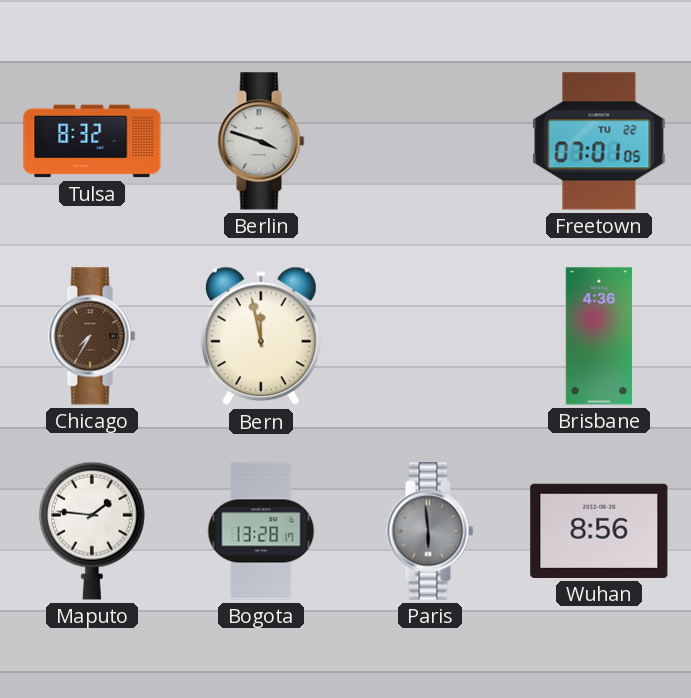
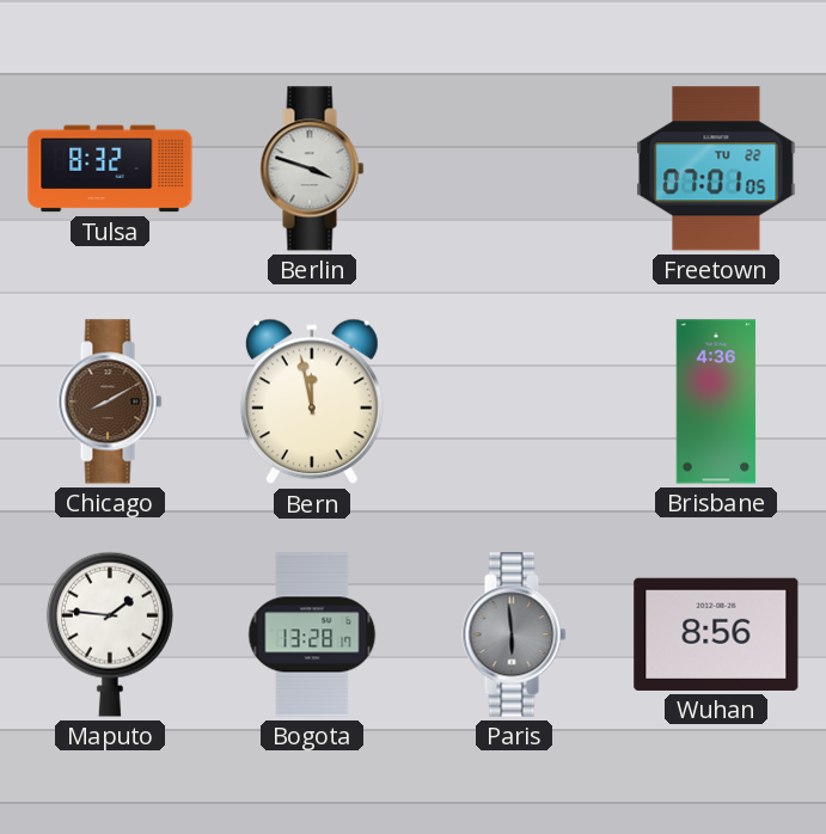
Chicago: 7:35 -> 8:10
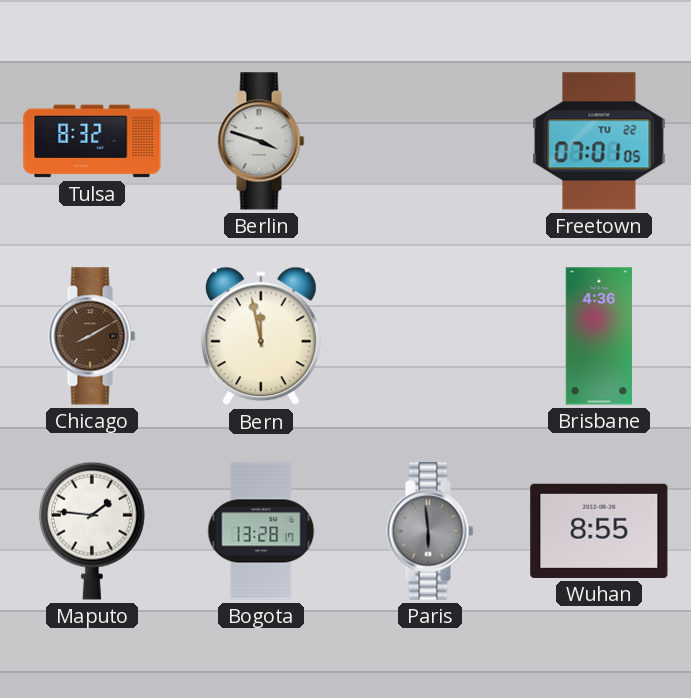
Wuhan: 8:56 -> 8:55
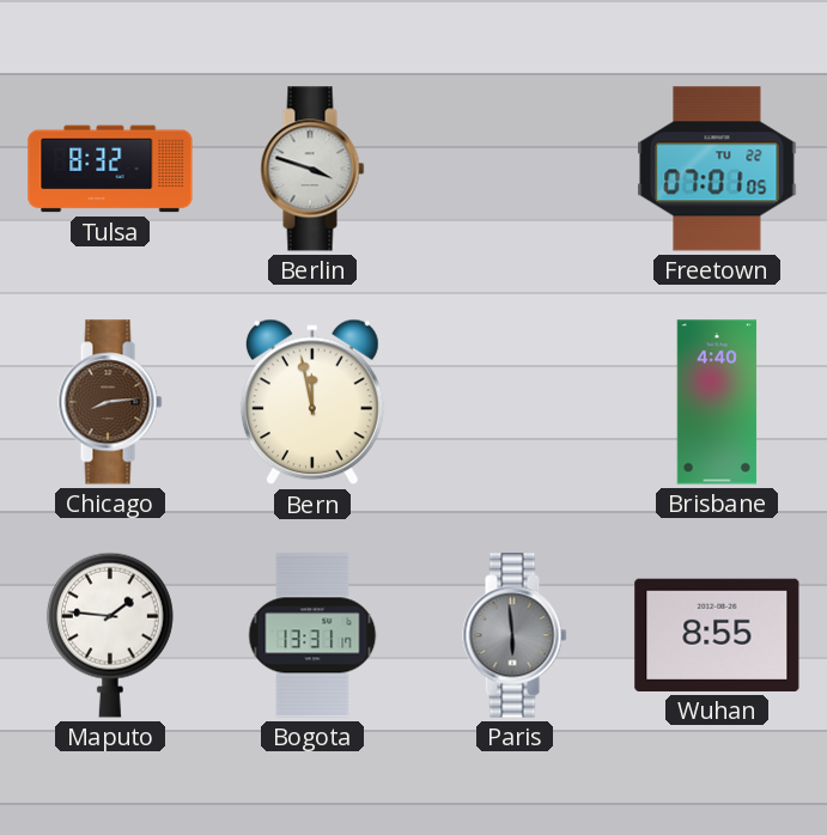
Chicago: 8:10 -> 8:14
Brisbane: 4:36 -> 4:40
Bogota: 13:28 -> 13:31
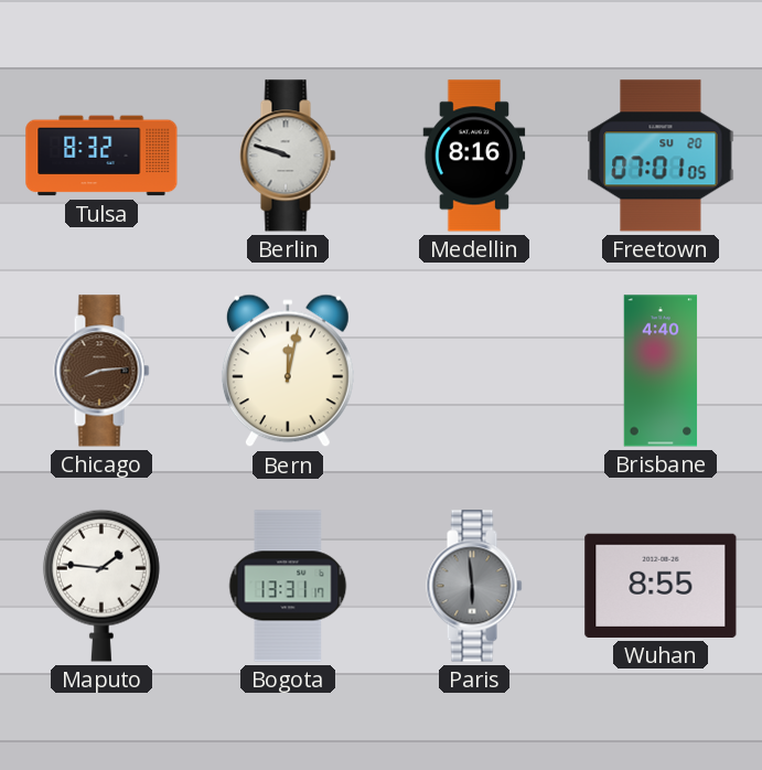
Berlin: 3:48 -> 9:48
Medellin: none -> 8:16
Freetown date: TU 22 -> SU 20
Bern: 11:58 -> 12:02
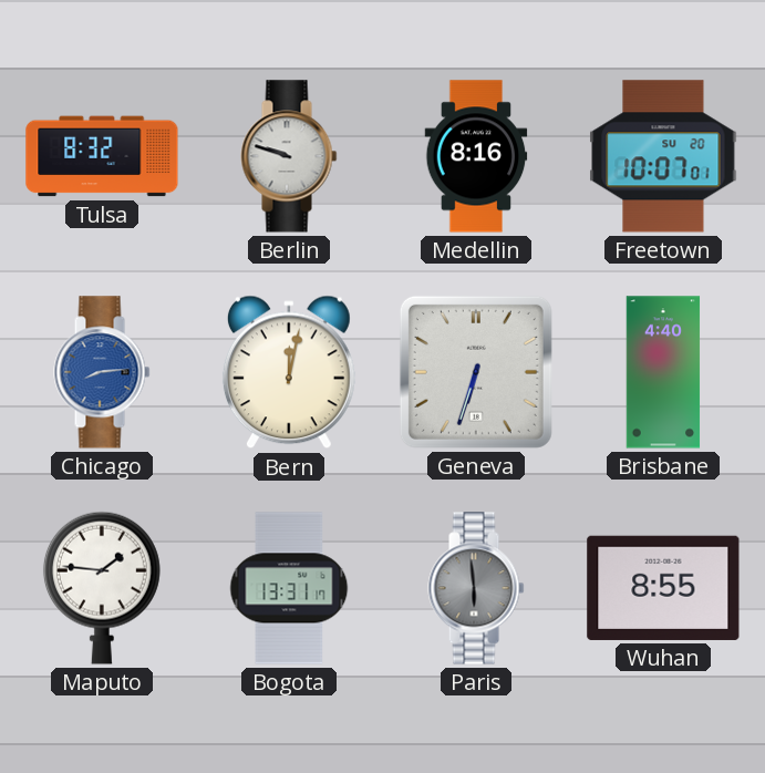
Freetown: 07:01 -> 10:07
Chicago dial: brown -> blue
Geneva: none -> 6:33
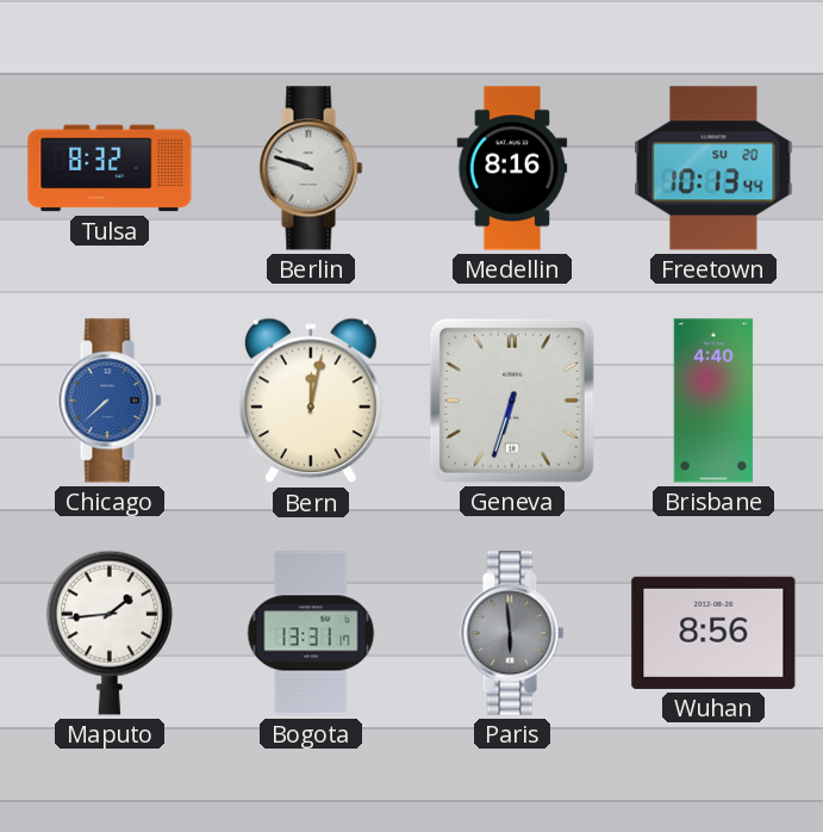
Freetown: 10:07 -> 10:13
Chicago: 8:14 -> 7:38
Maputo: 1:46 -> 1:44
Wuhan: 8:55 -> 8:56
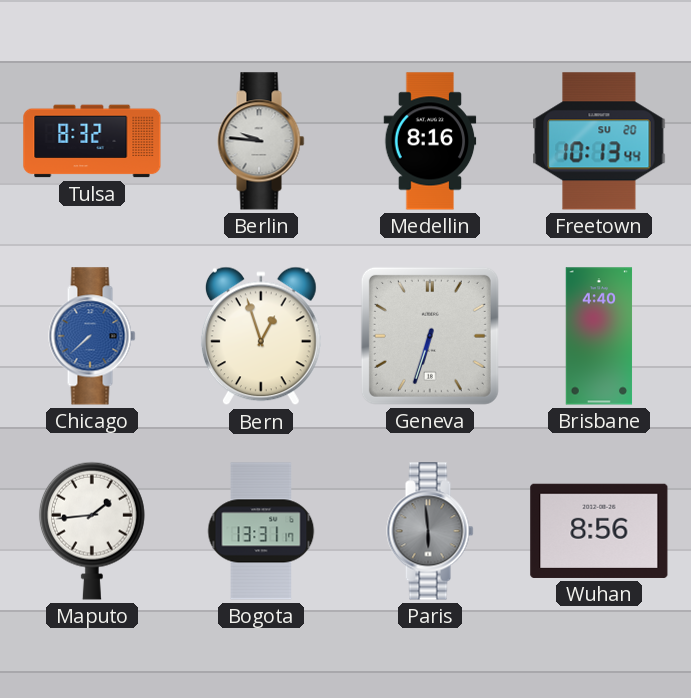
Berlin: 9:48 -> 9:46
Bern: 12:02 -> 12:57
